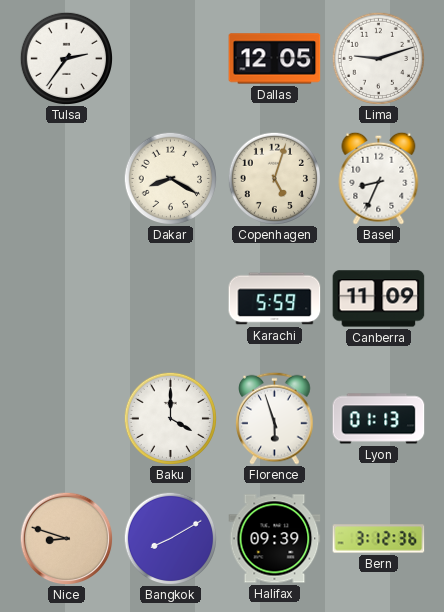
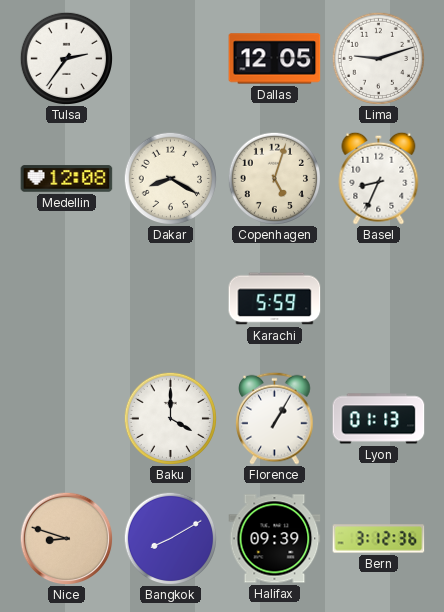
Medellin: none -> 12:08
Canberra: 11:09 -> none
Florence: 5:57 -> 1:05
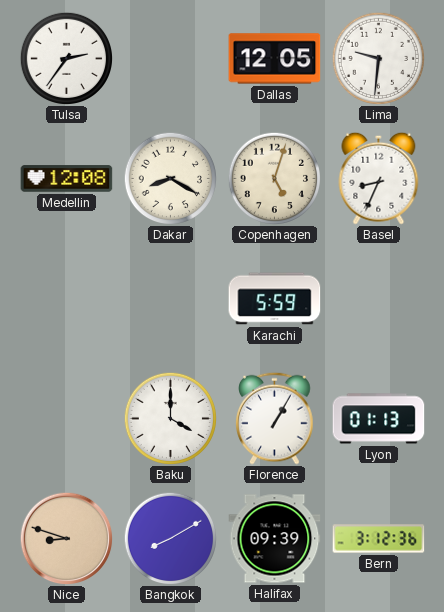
Lima: 9:12 -> 9:31
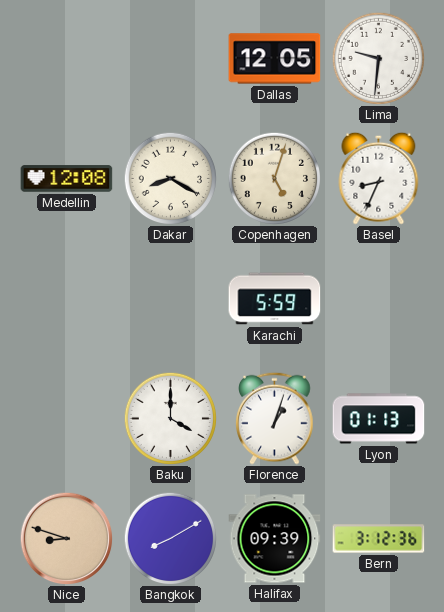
Tulsa: 2:36 -> none
Florence: 1:05 -> 1:03
